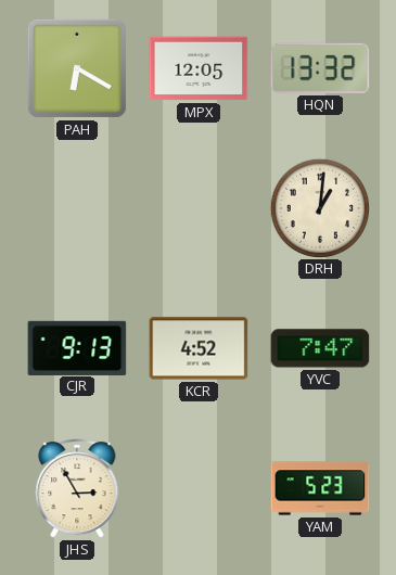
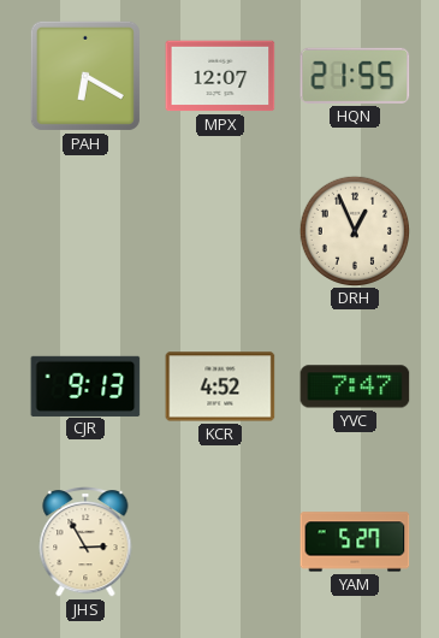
MPX: 12:05 -> 12:07
HQN: 13:32 -> 21:55
DRH: 1:01 -> 12:56
YAM: 5:23 -> 5:27
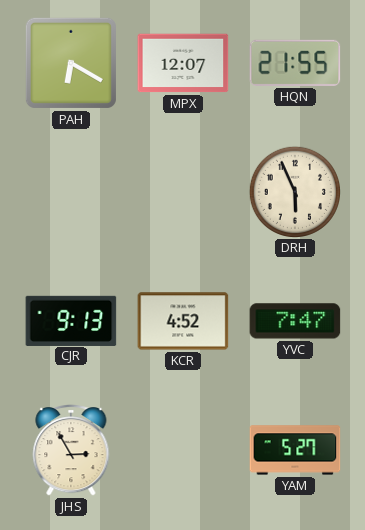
DRH: 12:56 -> 5:56
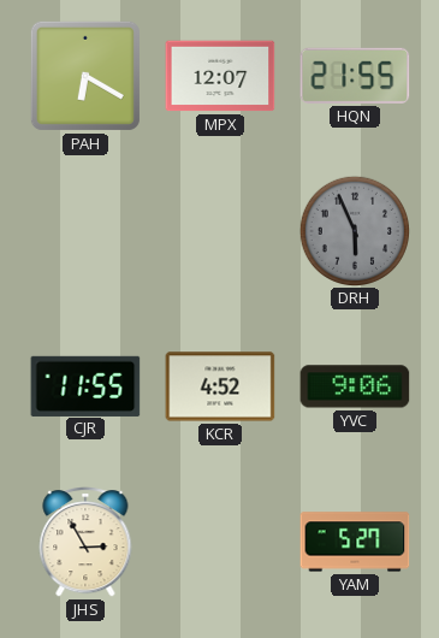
DRH dial: cream -> grey
CJR: 9:13 -> 11:55
YVC: 7:47 -> 9:06
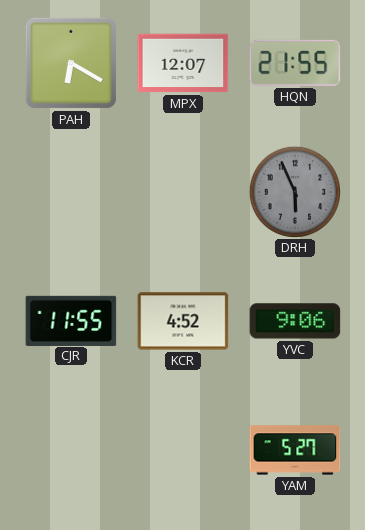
JHS: 2:55 -> none
